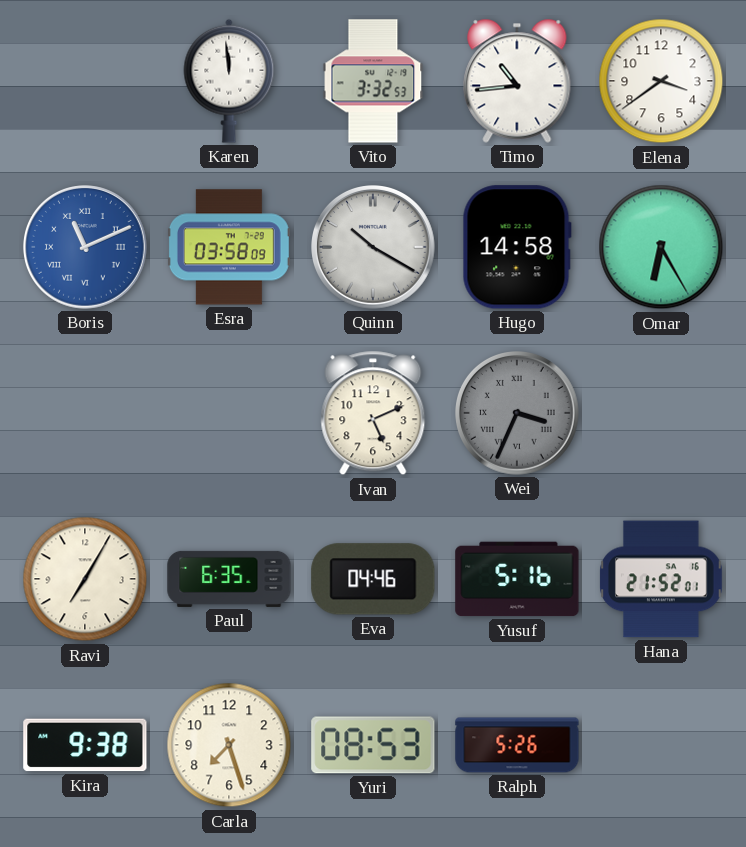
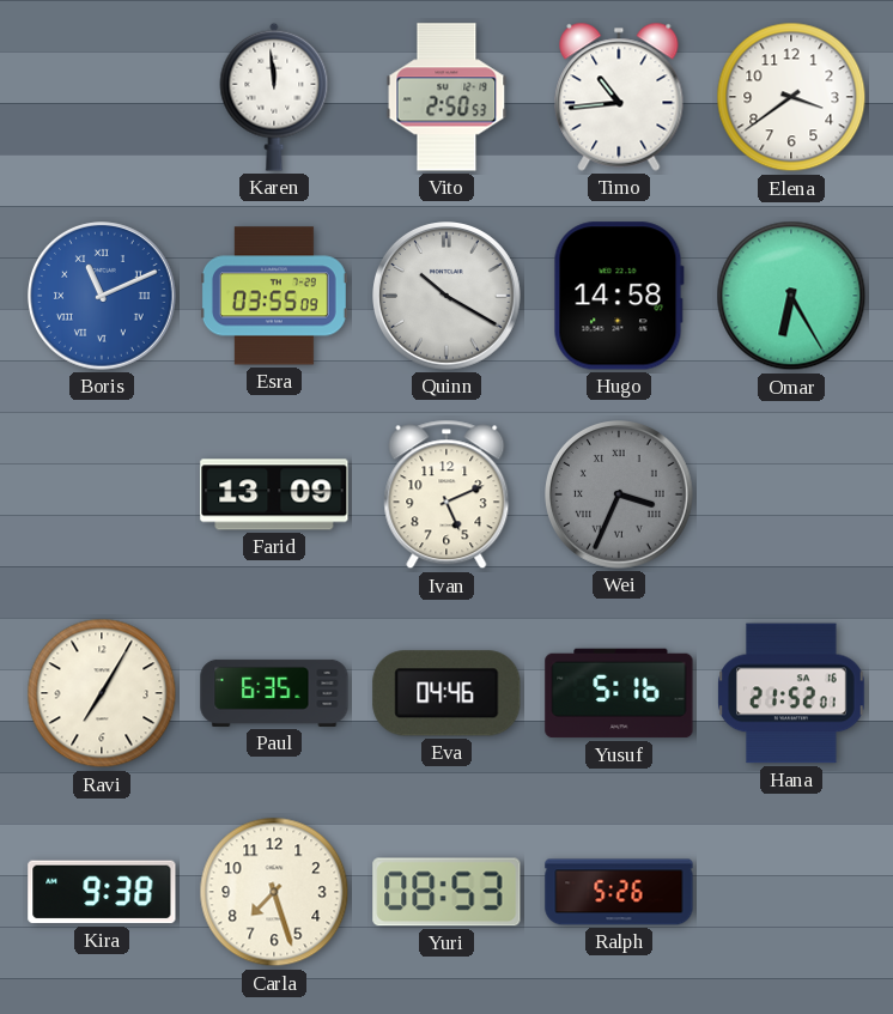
Vito: 3:32 -> 2:50
Esra: 03:58 -> 03:55
Farid: none -> 13:09
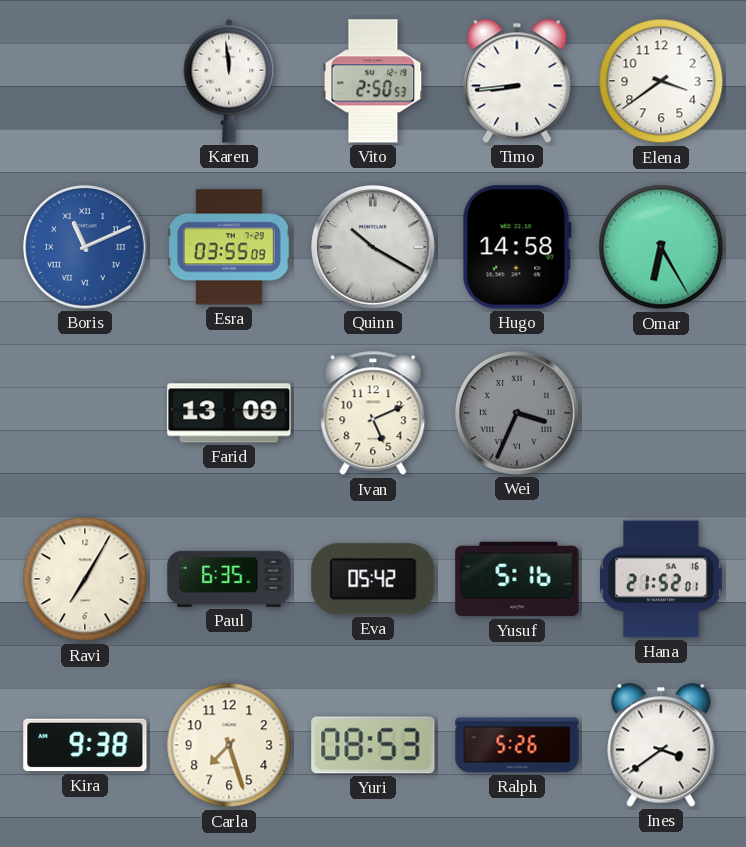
Timo: 10:44 -> 8:44
Eva: 04:46 -> 05:42
Ines: none -> 3:39
